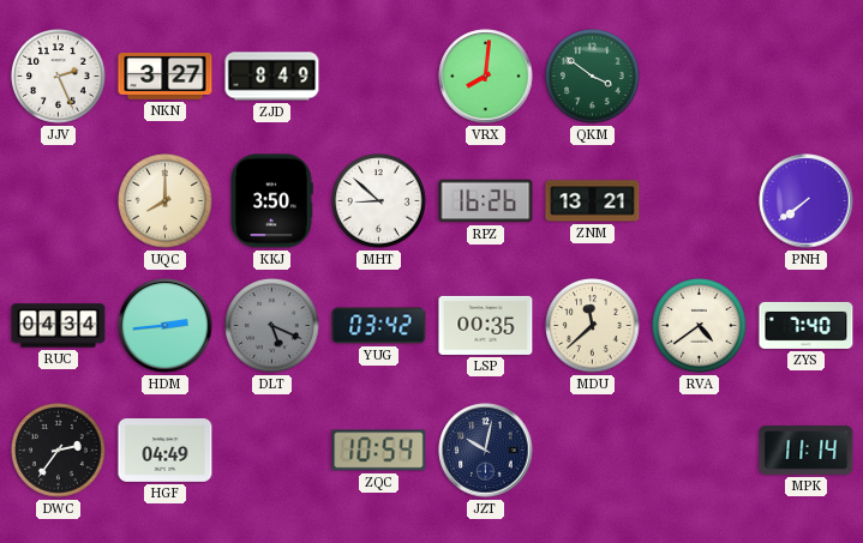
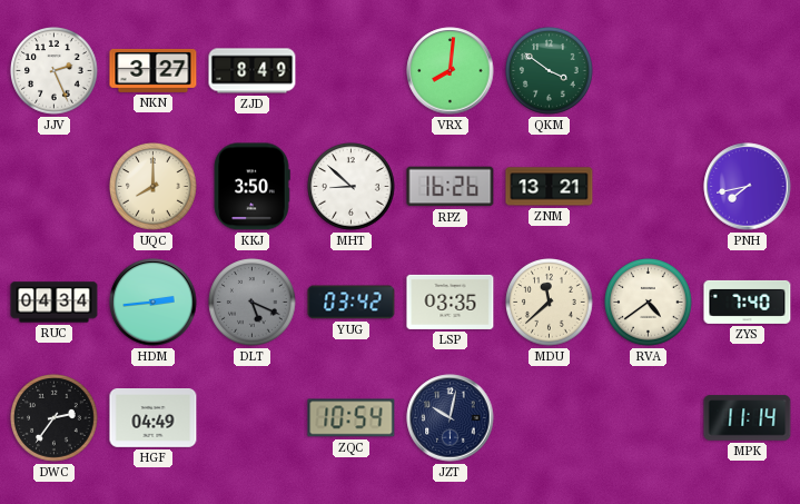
PNH: 7:39 -> 7:43
LSP: 00:35 -> 03:35
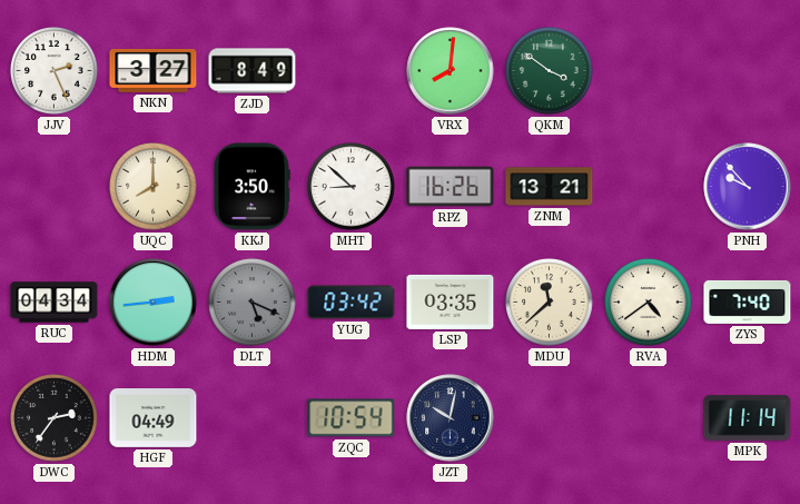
PNH: 7:43 -> 9:53
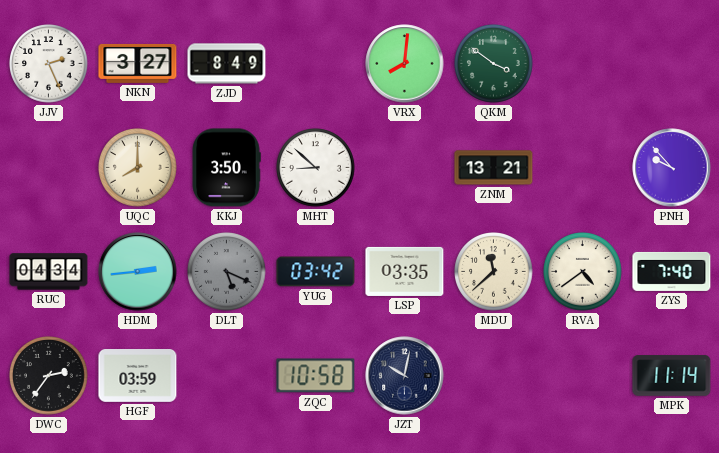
RPZ: 16:26 -> none
HGF: 04:49 -> 03:59
ZQC: 10:54 -> 10:58
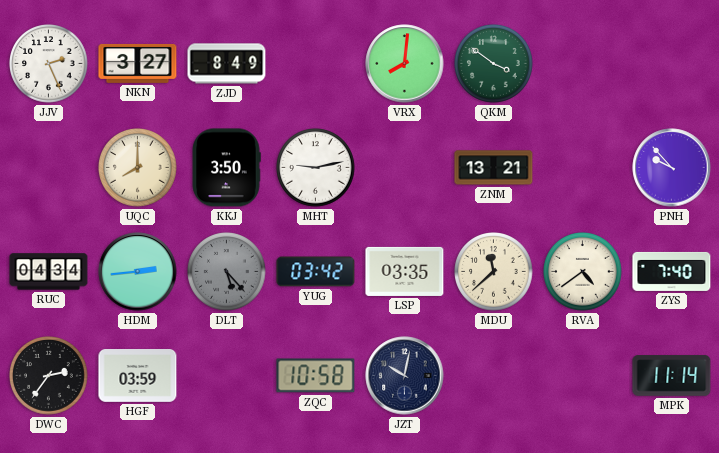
MHT: 8:52 -> 9:13
DLT: 5:19 -> 5:23
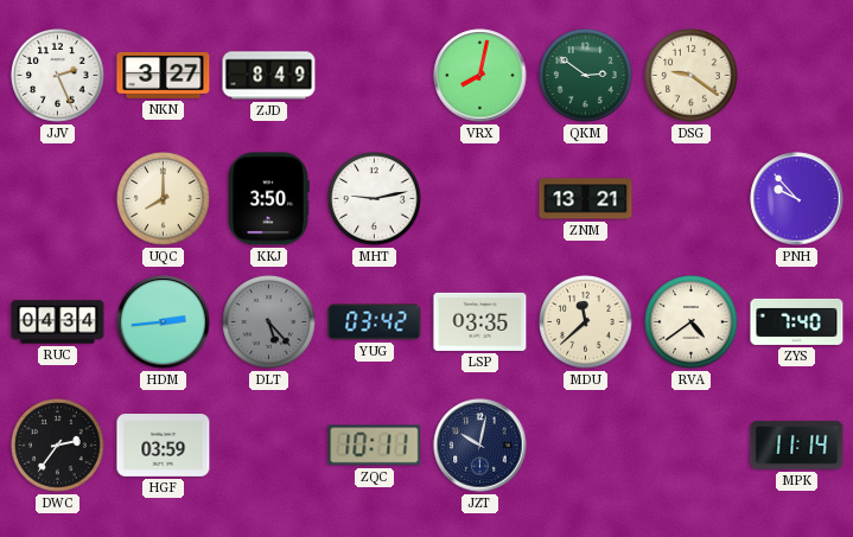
VRX: 8:01 -> 8:02
QKM: 3:51 -> 2:51
DSG: none -> 9:21
ZQC: 10:58 -> 10:11
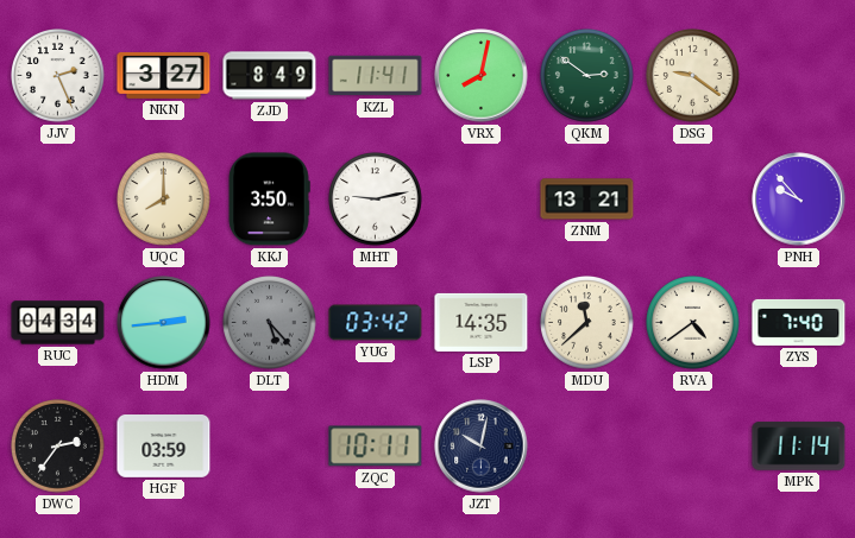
KZL: none -> 11:41
LSP: 03:35 -> 14:35
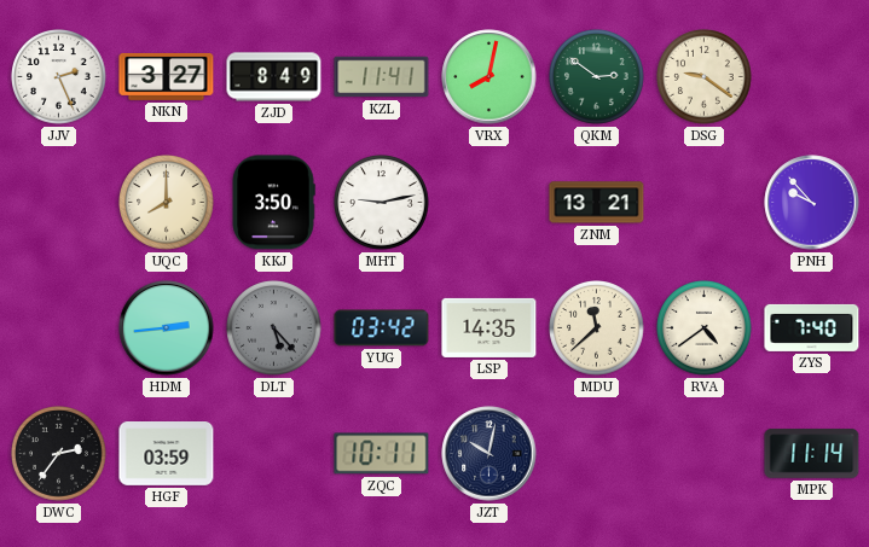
RUC: 04:34 -> none
